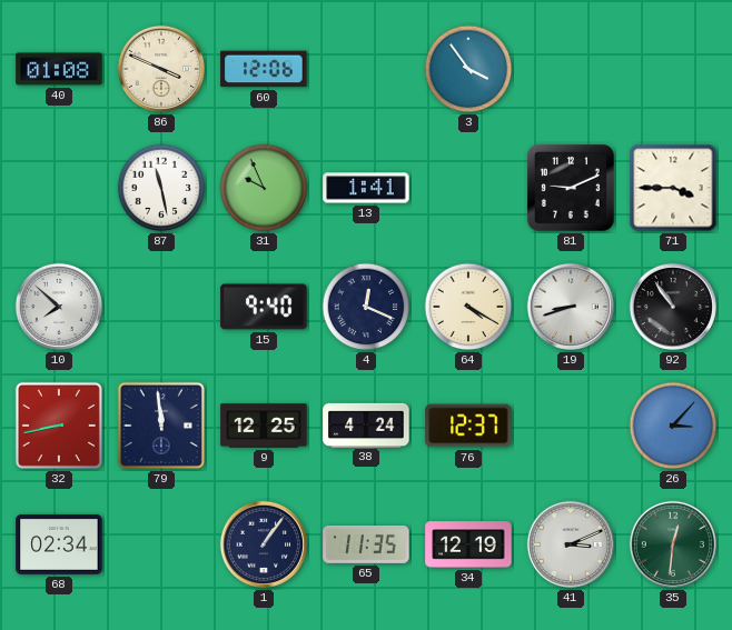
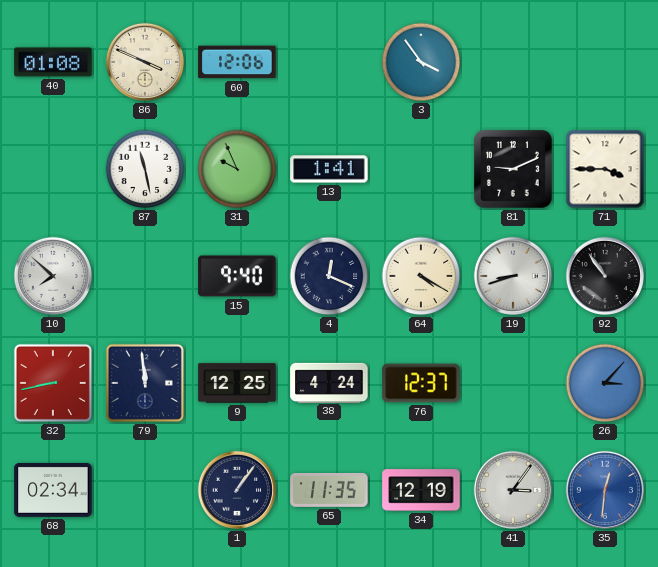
41: 3:11 -> 3:06
35 dial: green -> blue
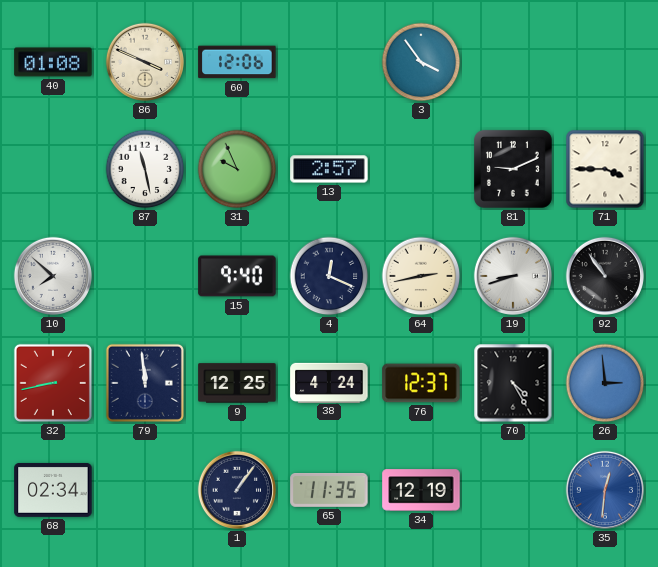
13: 1:41 -> 2:57
64: 4:20 -> 2:43
70: none -> 4:25
26: 3:07 -> 2:59
41: 3:06 -> none
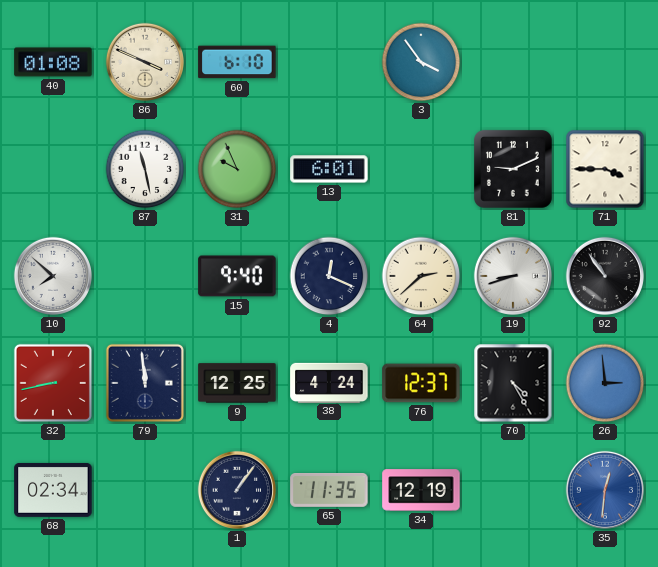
60: 12:06 -> 6:10
13: 2:57 -> 6:01
64: 2:43 -> 2:38
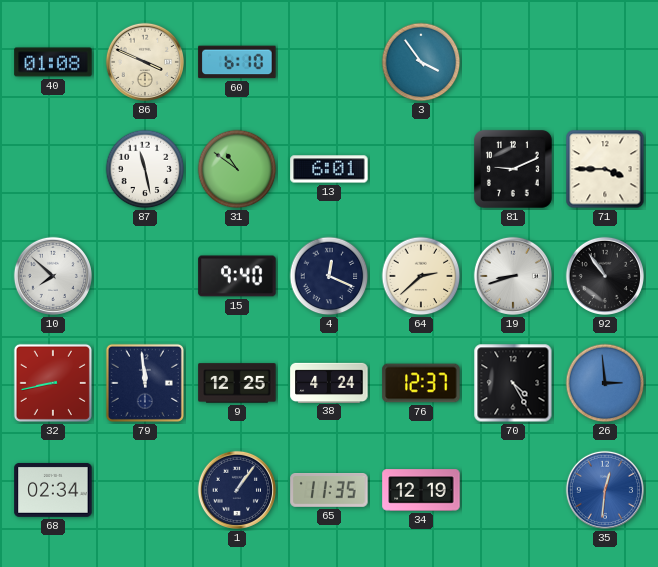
31: 9:56 -> 10:51
